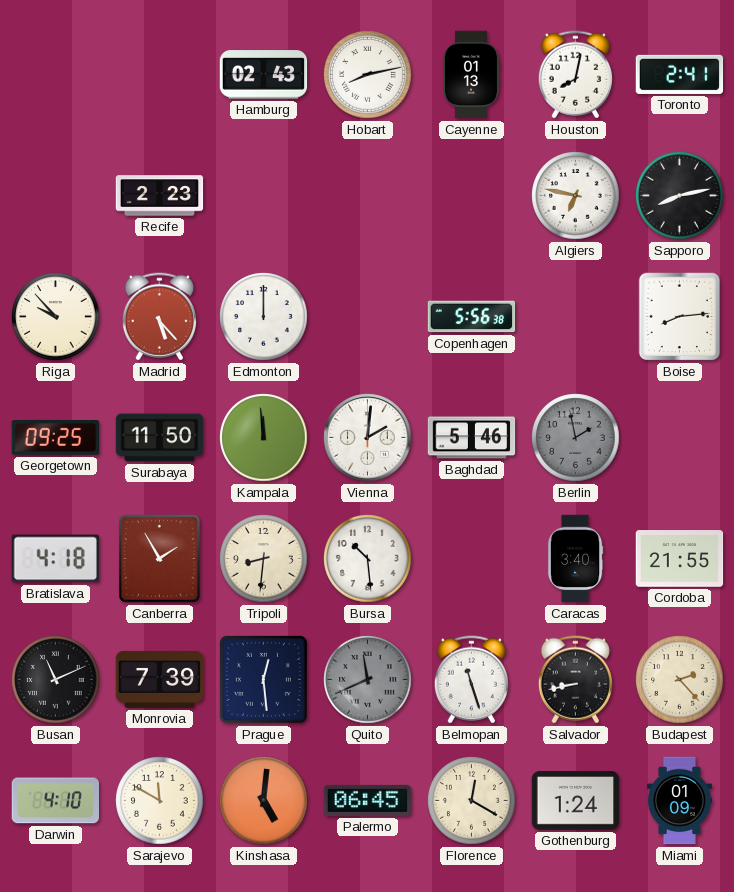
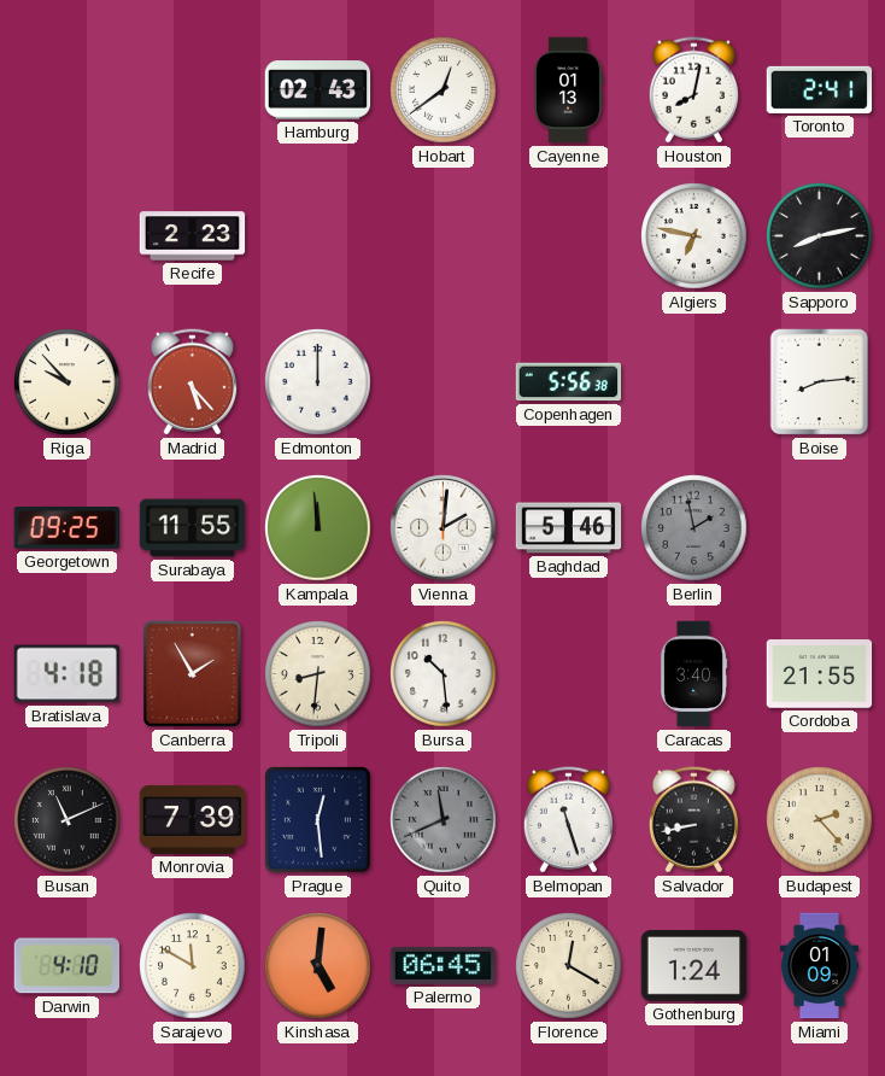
Hobart: 8:13 -> 12:39
Surabaya: 11:50 -> 11:55
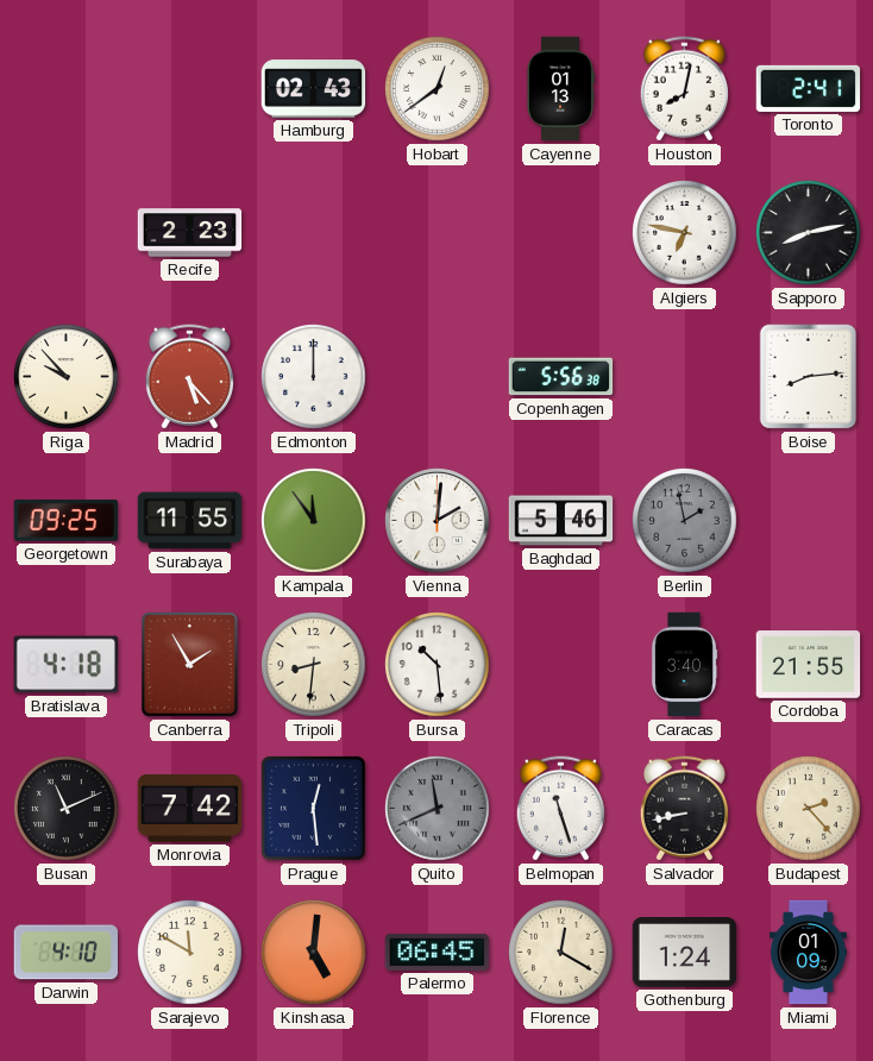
Kampala: 11:59 -> 11:54
Monrovia: 7:39 -> 7:42
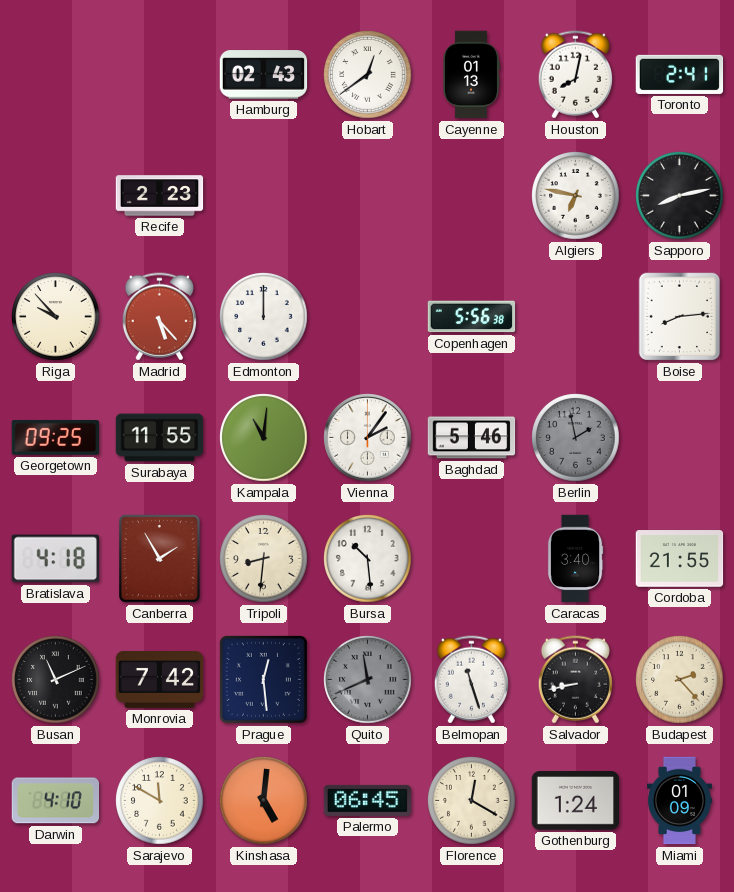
Kampala: 11:54 -> 11:01
Vienna: 2:01 -> 2:06
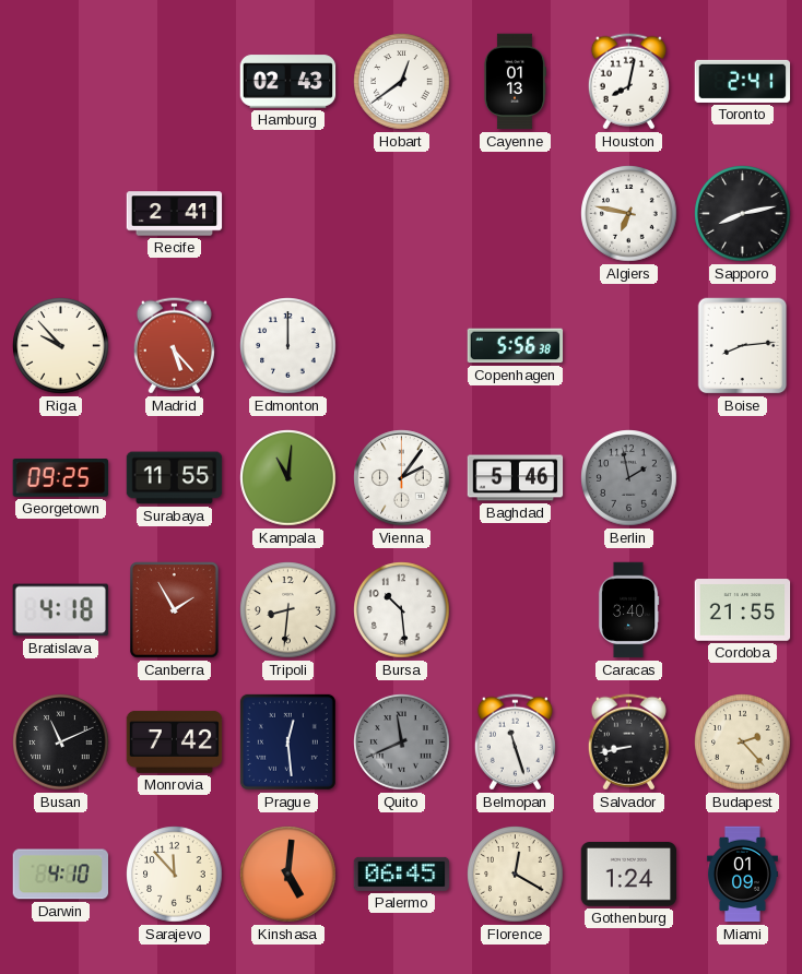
Recife: 2:23 -> 2:41
Sarajevo: 11:50 -> 11:53
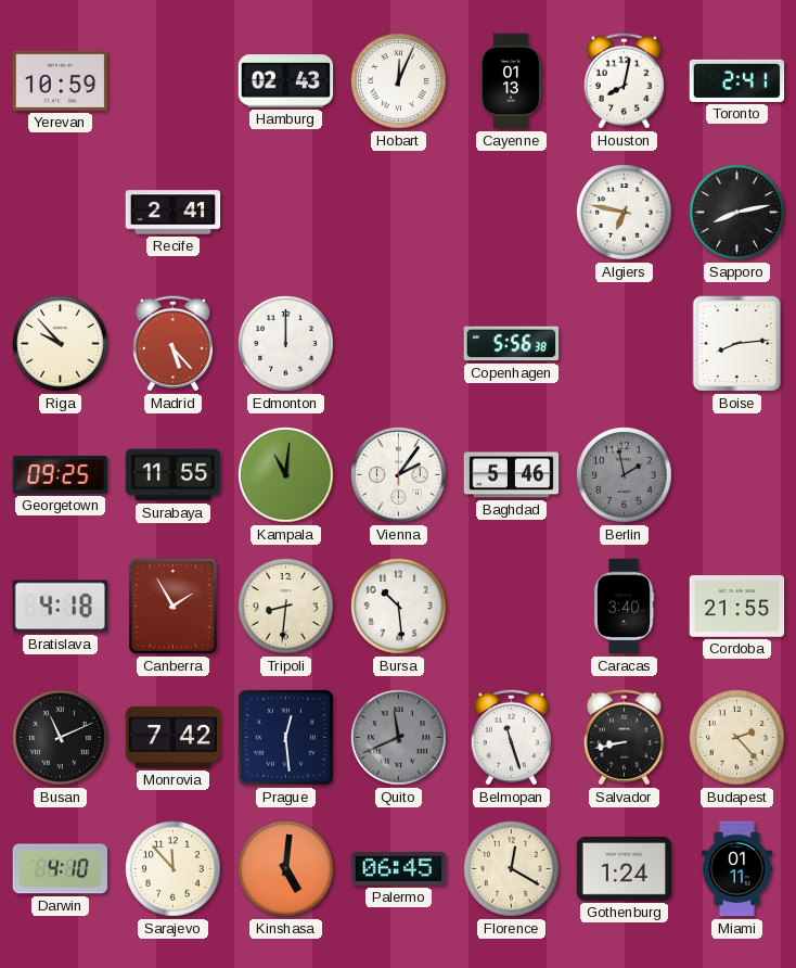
Yerevan: none -> 10:59
Hobart: 12:39 -> 12:04
Miami: 01:09 -> 01:11
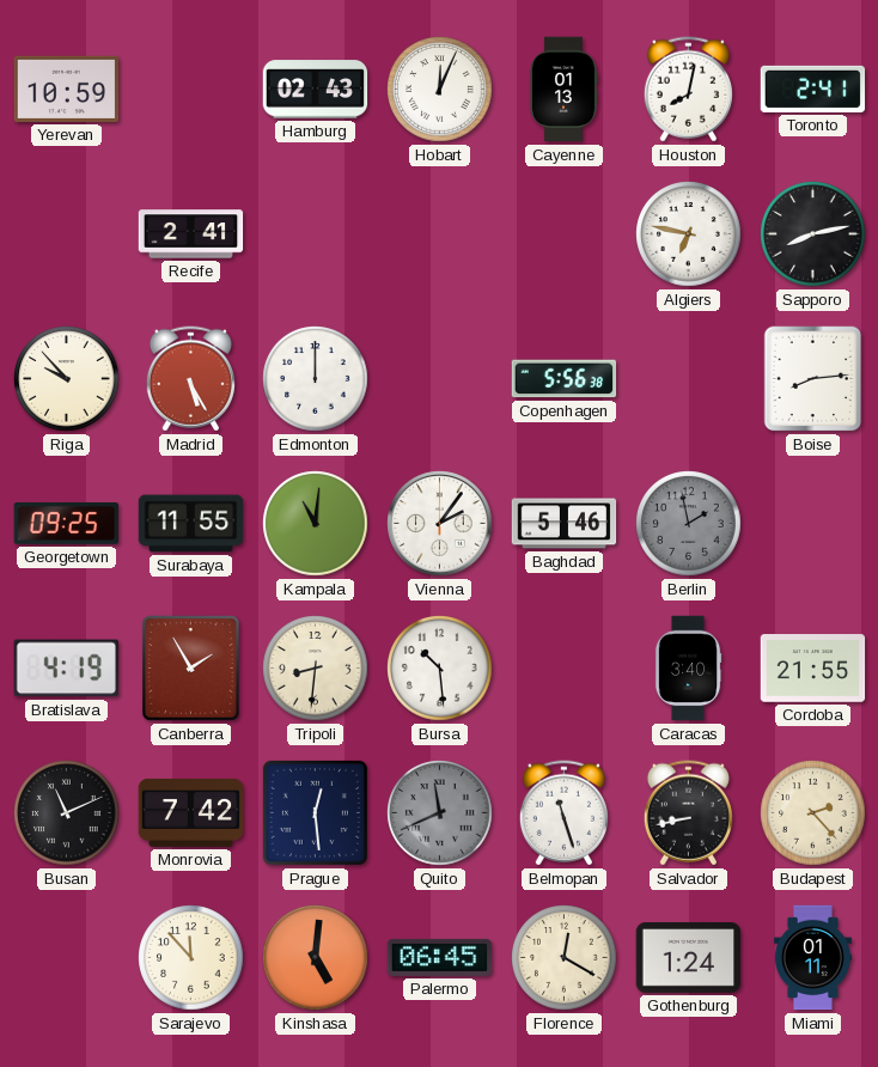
Madrid: 5:23 -> 5:25
Bratislava: 4:18 -> 4:19
Darwin: 4:10 -> none
